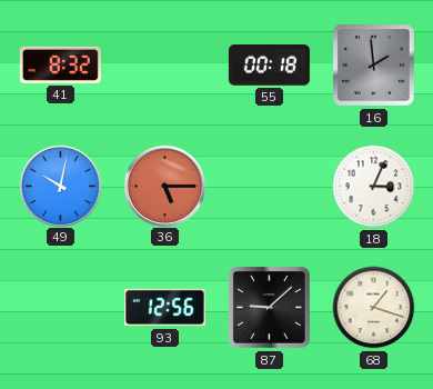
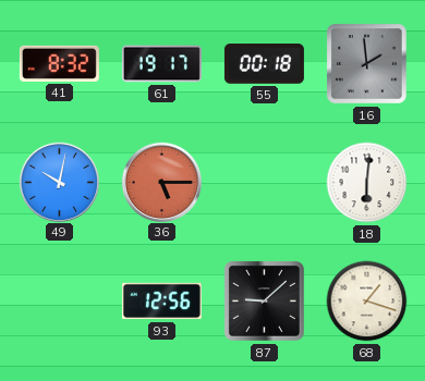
61: none -> 19:17
18: 3:04 -> 6:01
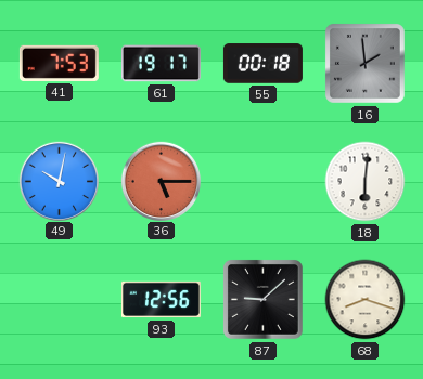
41: 8:32 -> 7:53
68: 1:18 -> 8:18
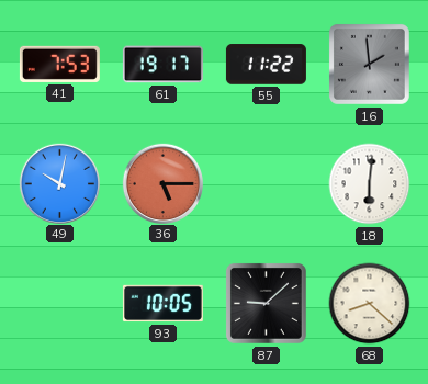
55: 00:18 -> 11:22
93: 12:56 -> 10:05
68: 8:18 -> 8:22
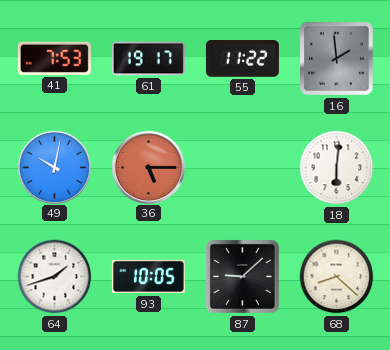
64: none -> 1:42
